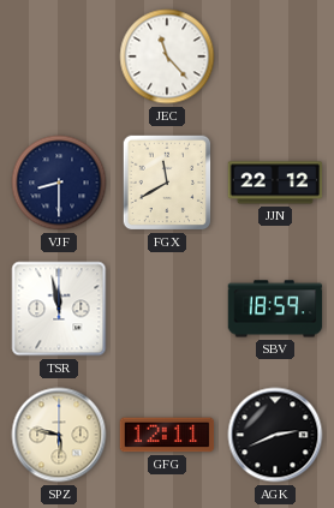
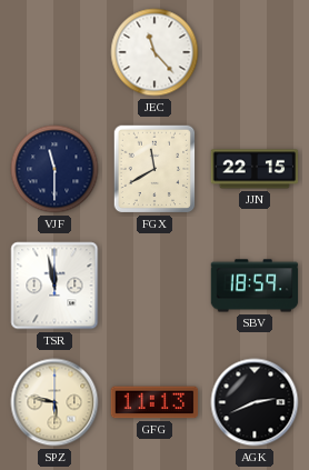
VJF: 8:30 -> 11:30
JJN: 22:12 -> 22:15
GFG: 12:11 -> 11:13
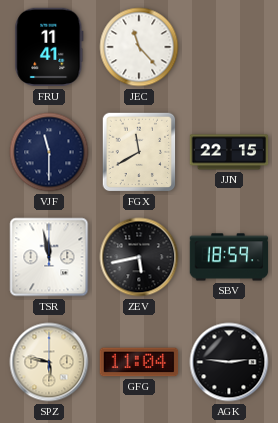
FRU: none -> 11:41
ZEV: none -> 5:43
GFG: 11:13 -> 11:04
AGK: 2:41 -> 2:46
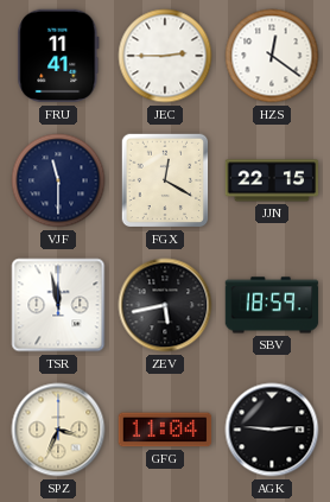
JEC: 11:23 -> 2:45
HZS: none -> 12:21
FGX: 11:40 -> 12:20
SPZ: 5:47 -> 3:34
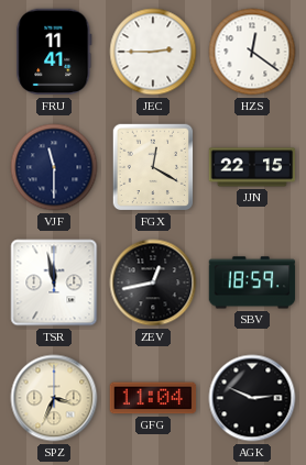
ZEV: 5:43 -> 12:43
AGK: 2:46 -> 2:49
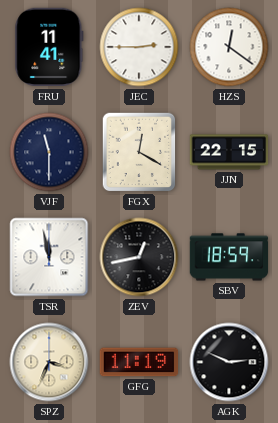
GFG: 11:04 -> 11:19
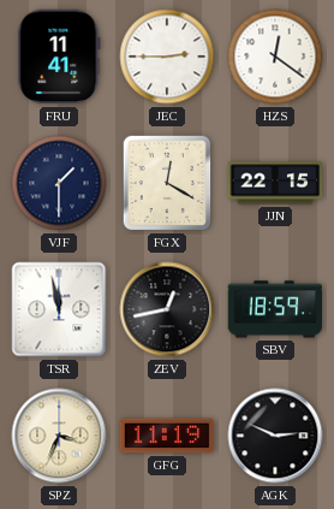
VJF: 11:30 -> 1:30
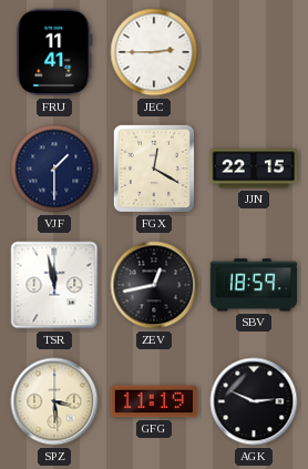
HZS: 12:21 -> none
SPZ: 3:34 -> 3:29
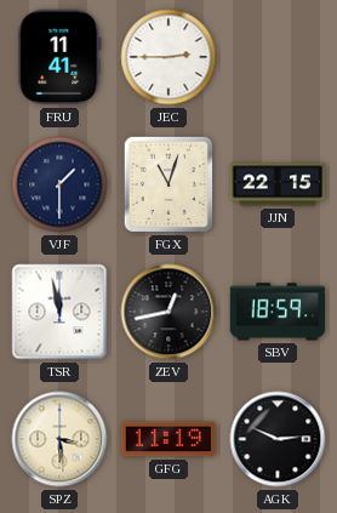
FGX: 12:20 -> 11:03
